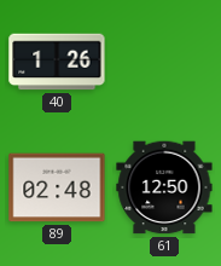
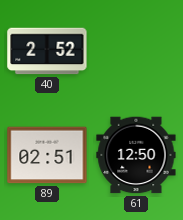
40: 1:26 -> 2:52
89: 02:48 -> 02:51
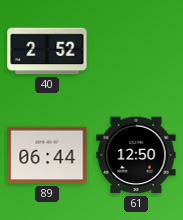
89: 02:51 -> 06:44
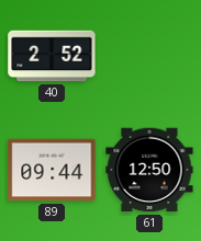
89: 06:44 -> 09:44
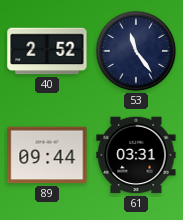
53: none -> 11:24
61: 12:50 -> 03:31
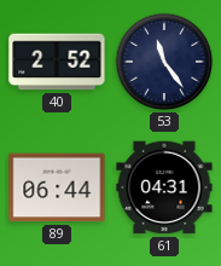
89: 09:44 -> 06:44
61: 03:31 -> 04:31
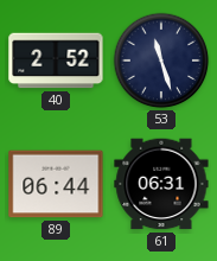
53: 11:24 -> 11:27
61: 04:31 -> 06:31
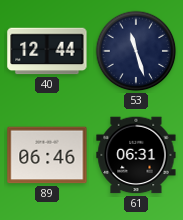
40: 2:52 -> 12:44
89: 06:44 -> 06:46
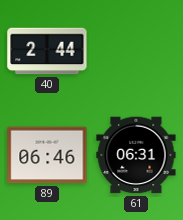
40: 12:44 -> 2:44
53: 11:27 -> none
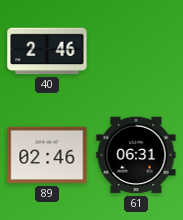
40: 2:44 -> 2:46
89: 06:46 -> 02:46
